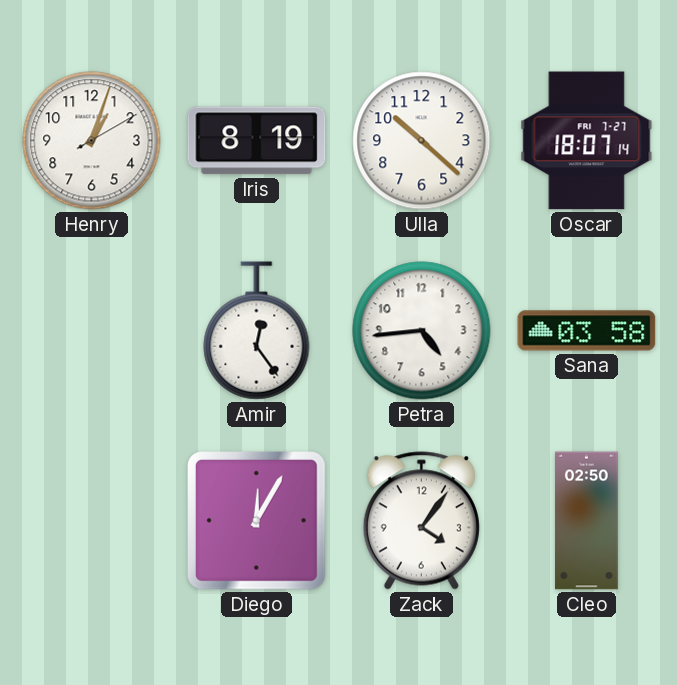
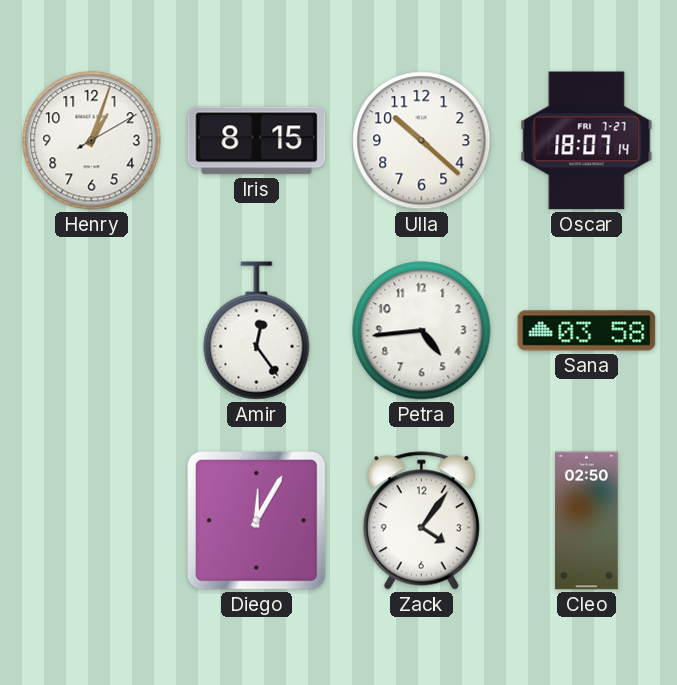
Iris: 8:19 -> 8:15
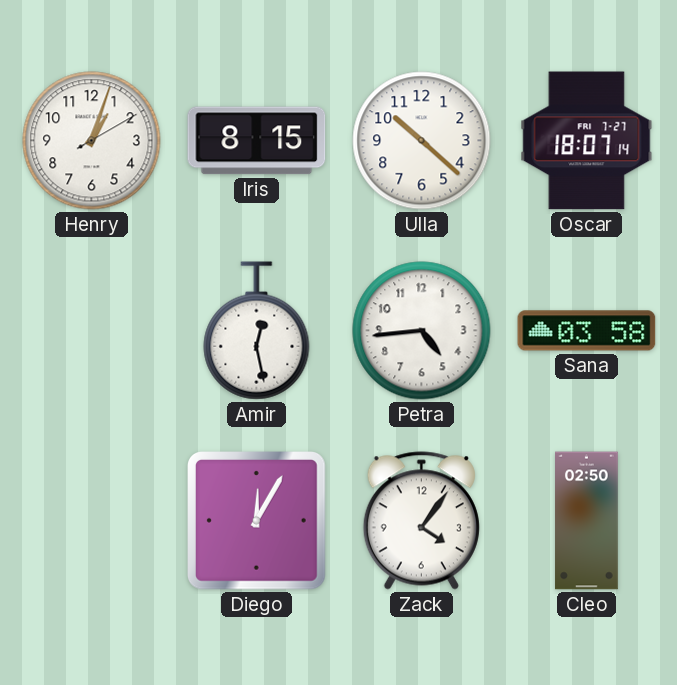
Amir: 12:24 -> 12:28
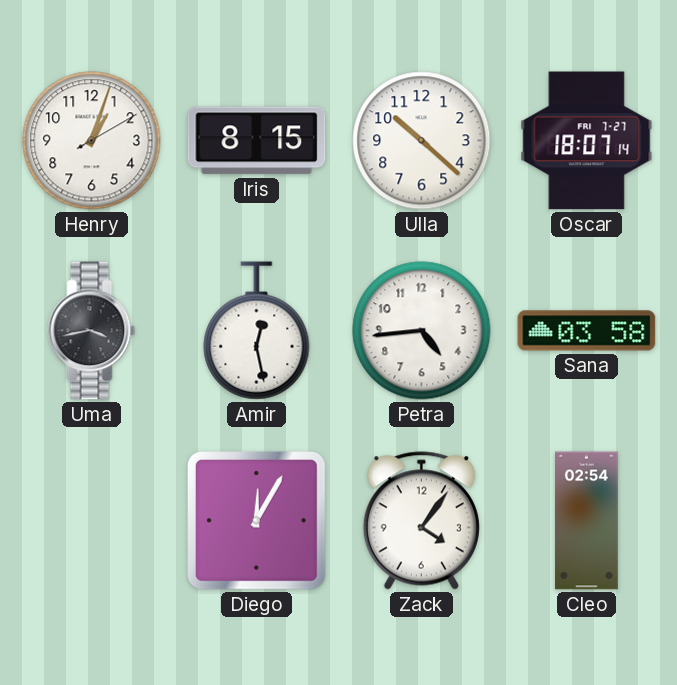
Uma: none -> 3:43
Cleo: 02:50 -> 02:54
